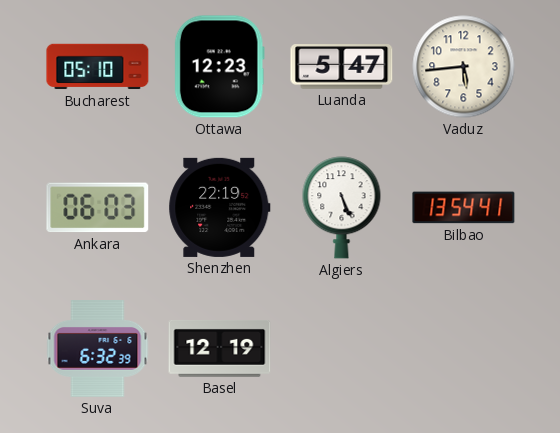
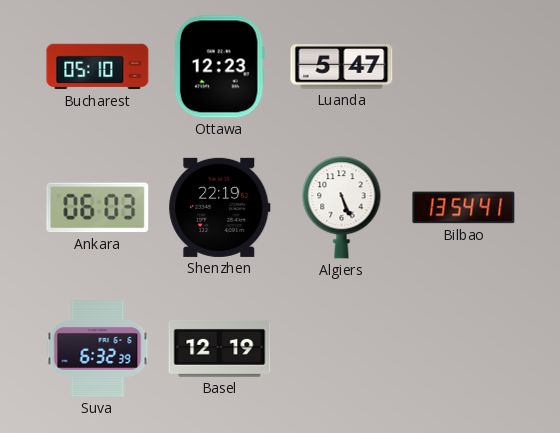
Vaduz: 5:44 -> none
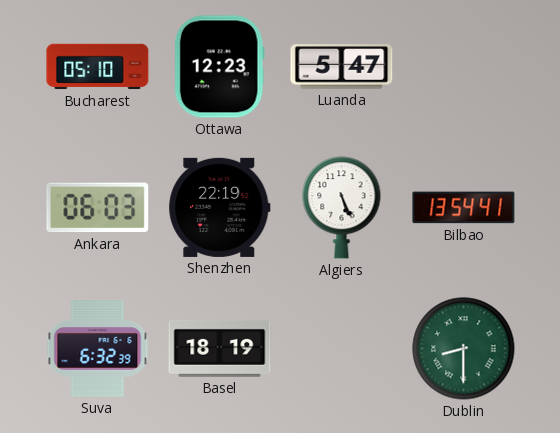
Basel: 12:19 -> 18:19
Dublin: none -> 8:30
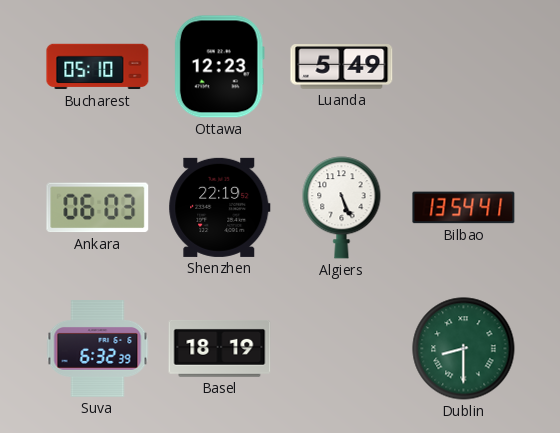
Luanda: 5:47 -> 5:49
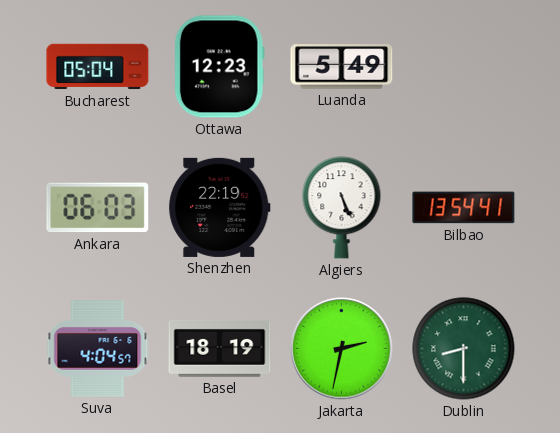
Bucharest: 05:10 -> 05:04
Suva: 6:32 -> 4:04
Jakarta: none -> 2:32
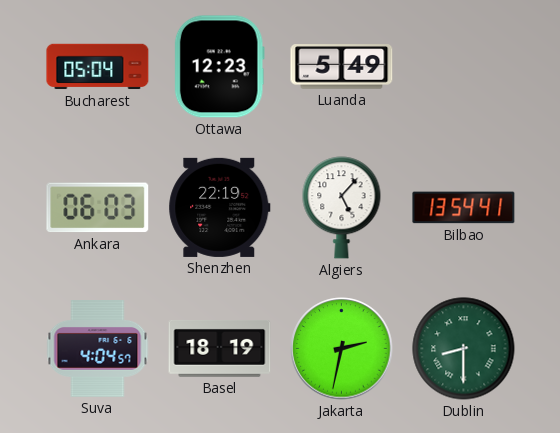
Algiers: 5:26 -> 5:07
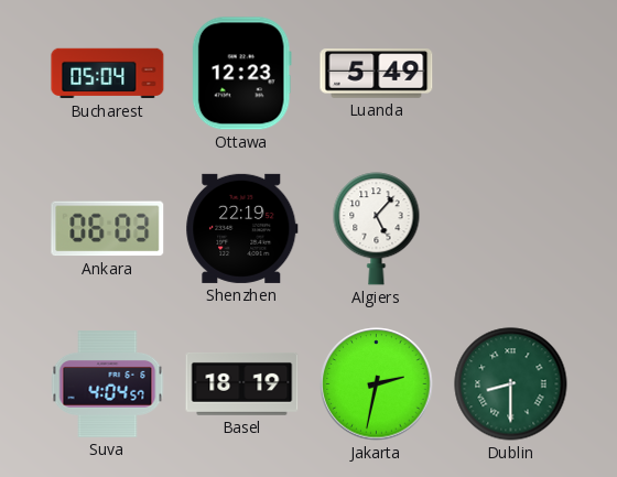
Bilbao: 13:54 -> none
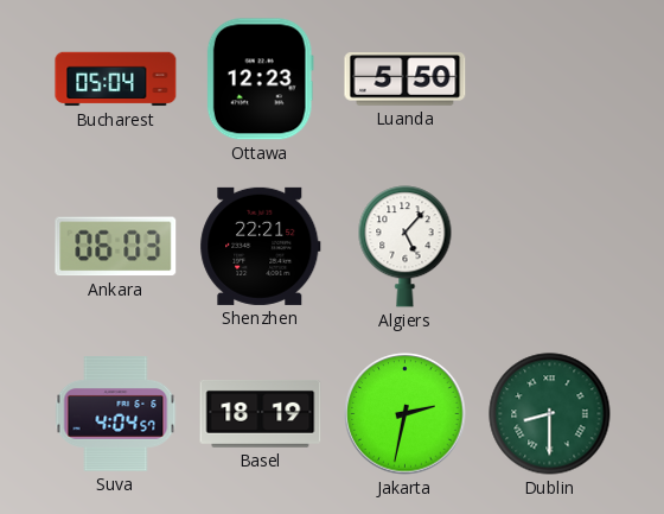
Luanda: 5:49 -> 5:50
Shenzhen: 22:19 -> 22:21
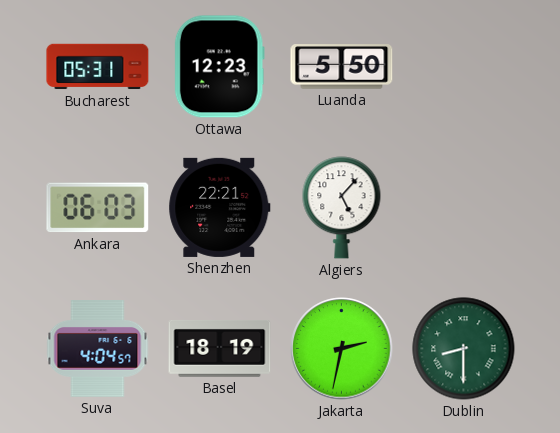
Bucharest: 05:04 -> 05:31
